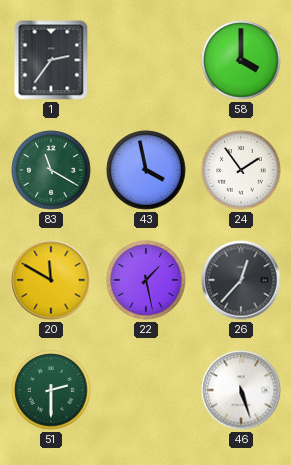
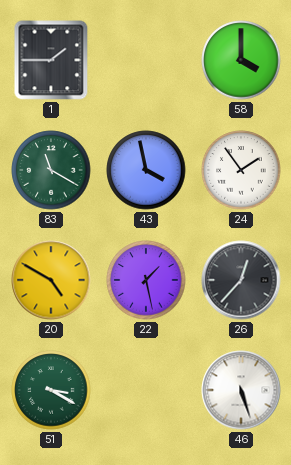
1: 2:36 -> 1:45
20: 11:50 -> 4:50
51: 2:30 -> 3:20
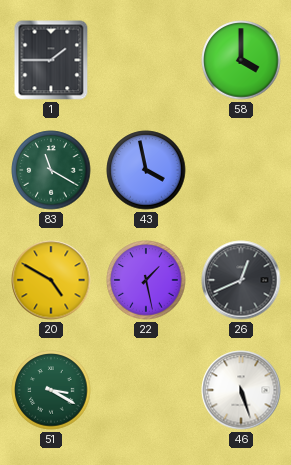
24: 1:54 -> none
26: 12:37 -> 12:41
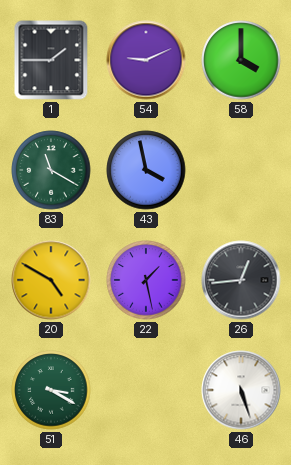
54: none -> 9:11
26: 12:41 -> 12:44
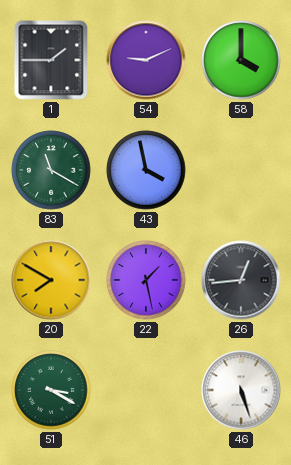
20: 4:50 -> 7:50
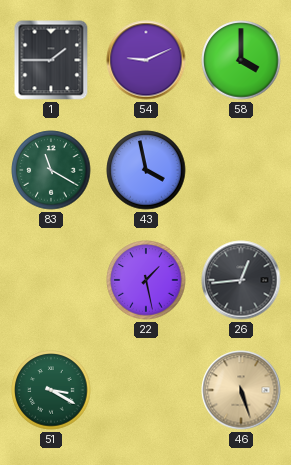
20: 7:50 -> none
46 dial: white -> champagne
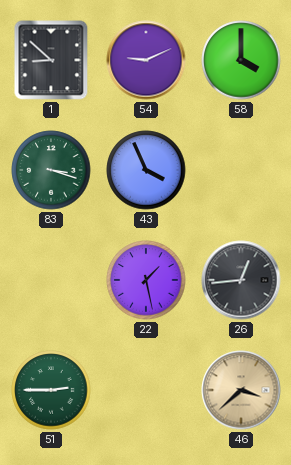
1: 1:45 -> 8:52
83: 11:20 -> 3:18
43: 3:58 -> 3:56
51: 3:20 -> 2:45
46: 5:27 -> 3:38
